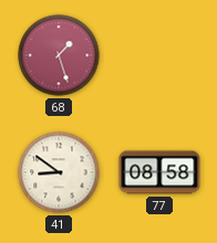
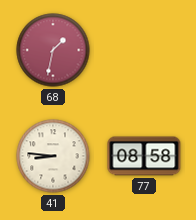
68: 1:27 -> 1:32
41: 8:51 -> 8:46
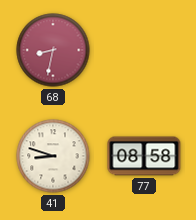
68: 1:32 -> 8:32
41: 8:46 -> 8:48
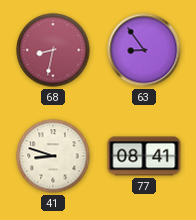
63: none -> 8:54
77: 08:58 -> 08:41
